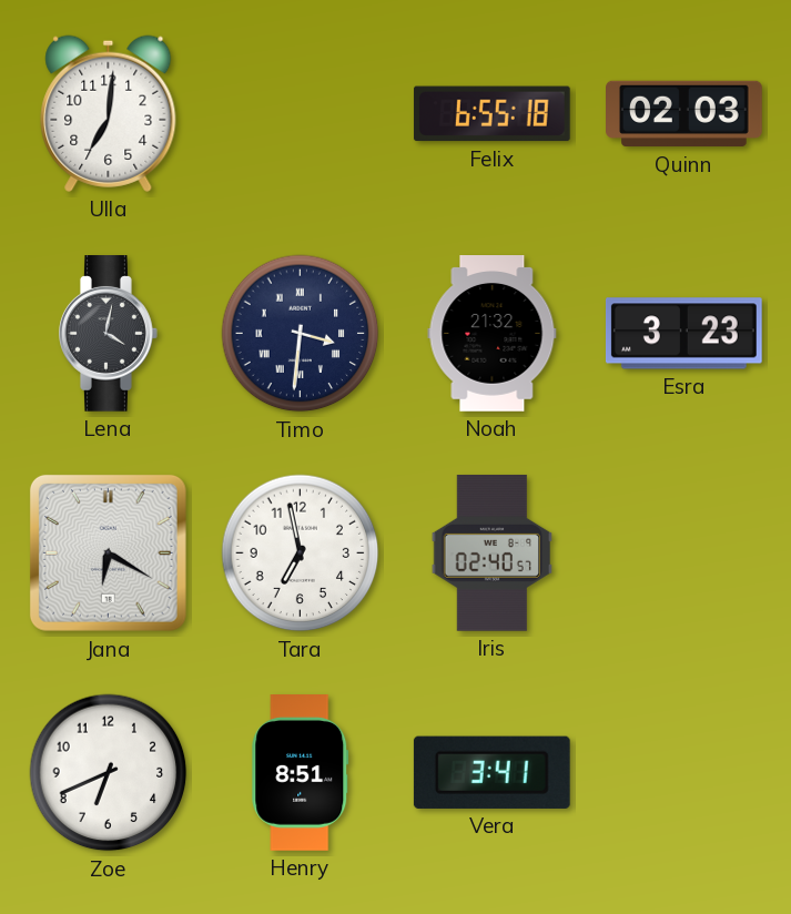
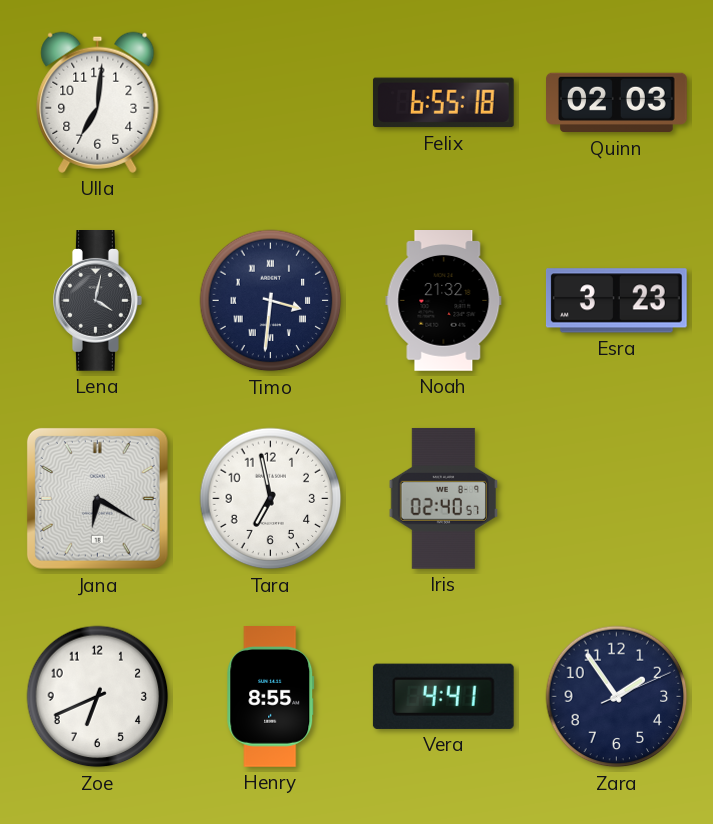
Henry: 8:51 -> 8:55
Vera: 3:41 -> 4:41
Zara: none -> 1:54
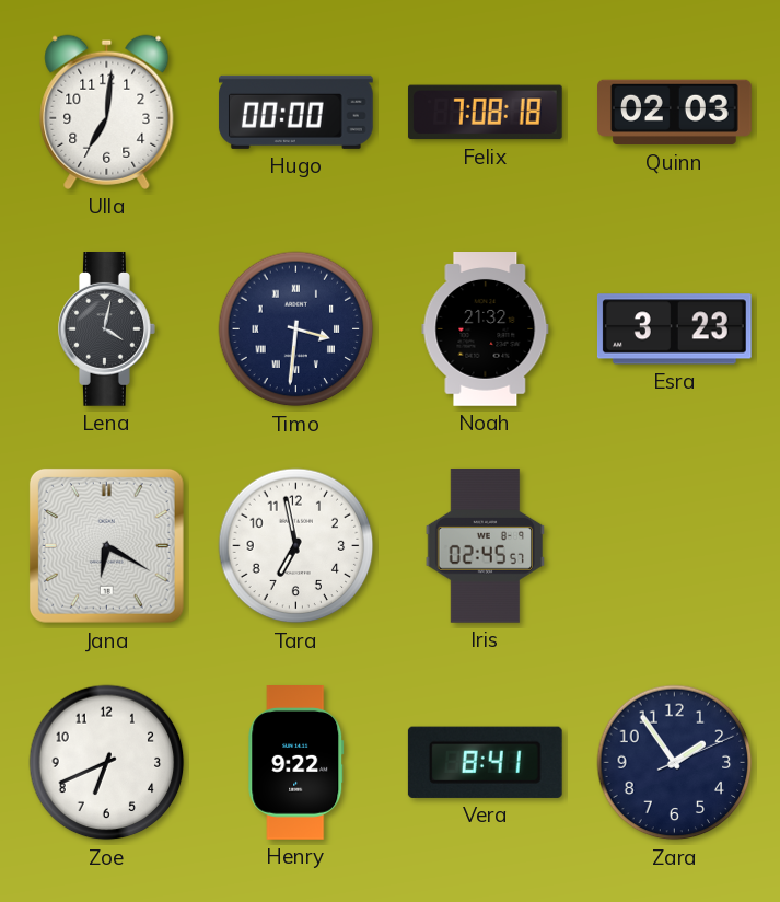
Hugo: none -> 00:00
Felix: 6:55 -> 7:08
Iris: 02:40 -> 02:45
Henry: 8:55 -> 9:22
Vera: 4:41 -> 8:41
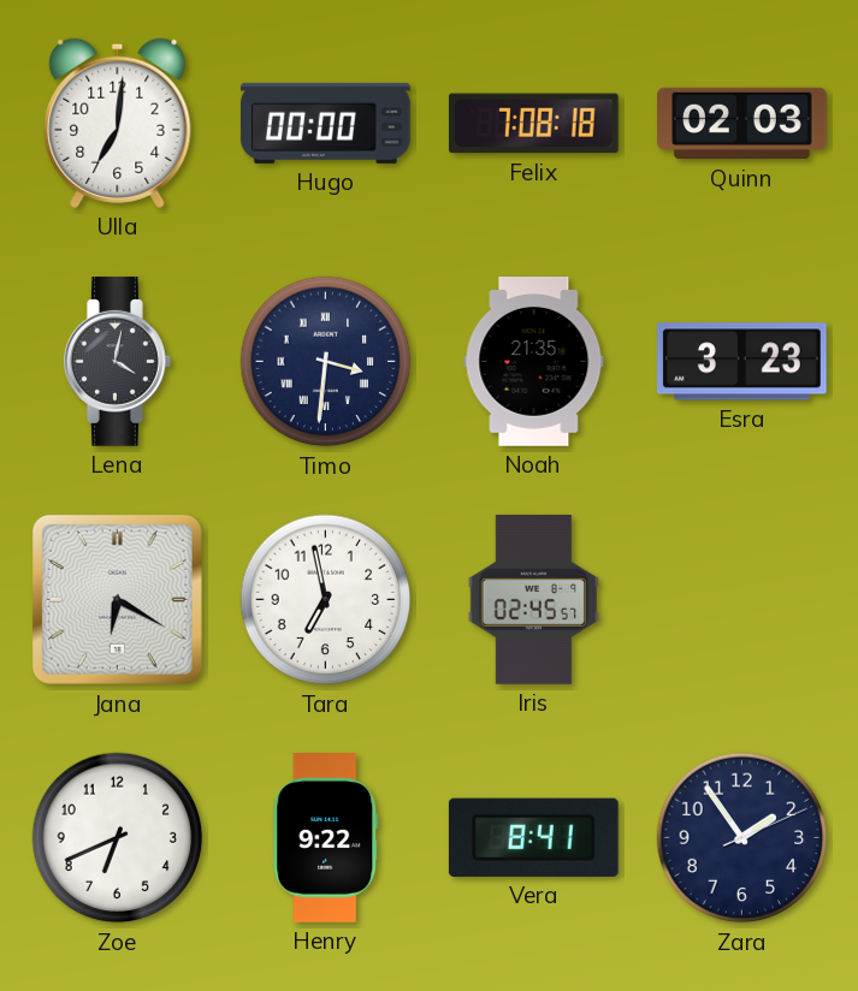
Noah: 21:32 -> 21:35
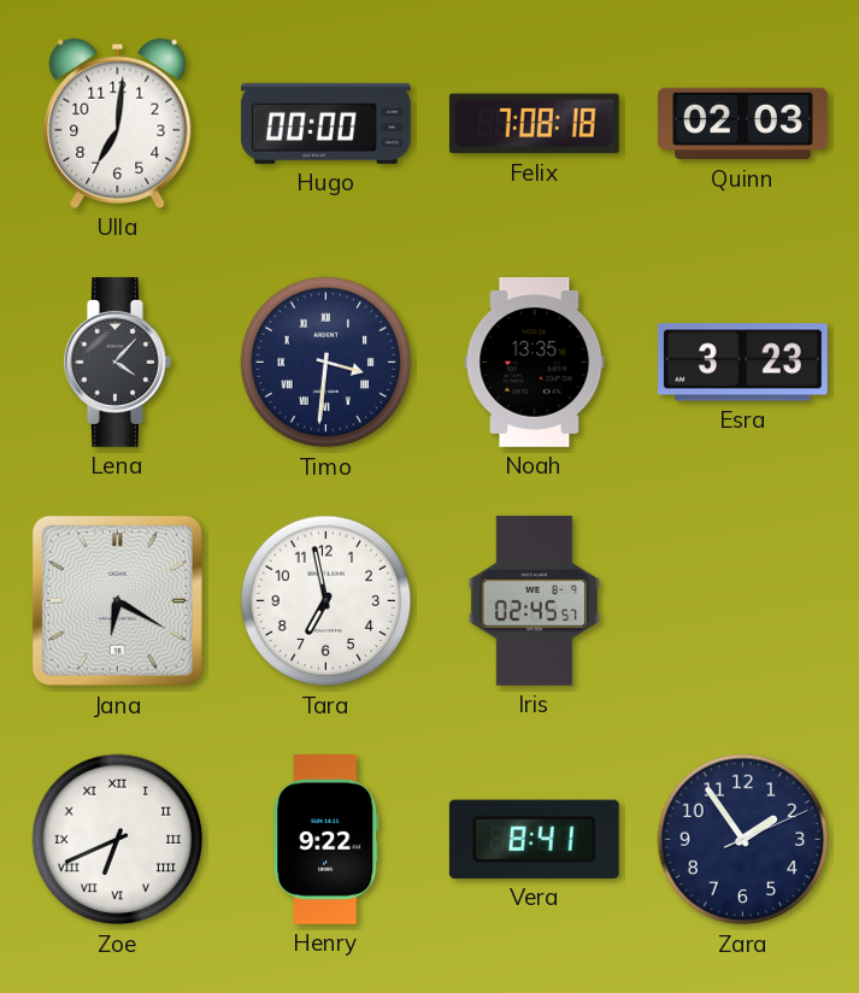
Lena: 4:02 -> 4:07
Noah: 21:35 -> 13:35
Zoe numerals: Arabic -> Roman
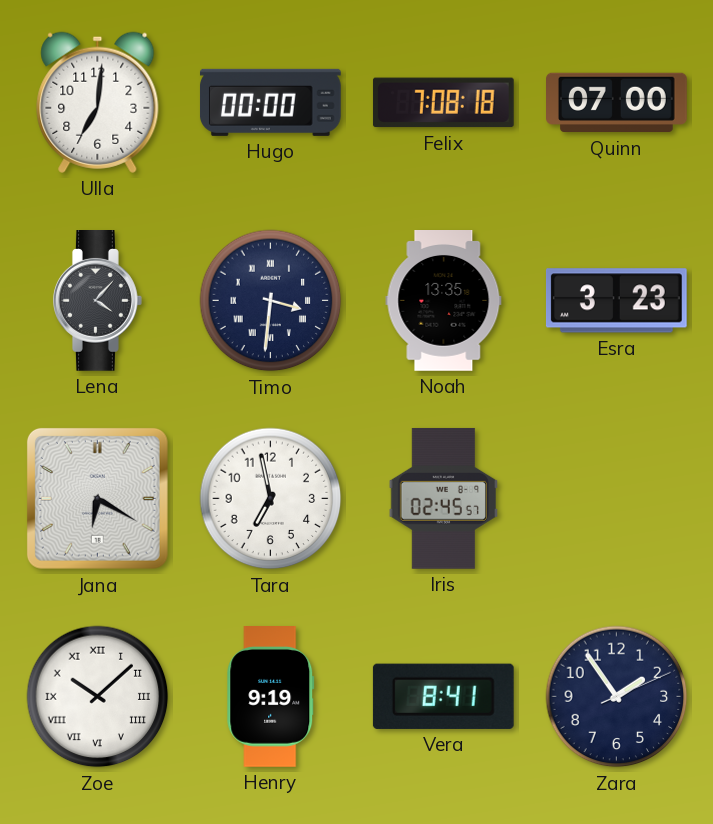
Quinn: 02:03 -> 07:00
Zoe: 6:41 -> 10:08
Henry: 9:22 -> 9:19
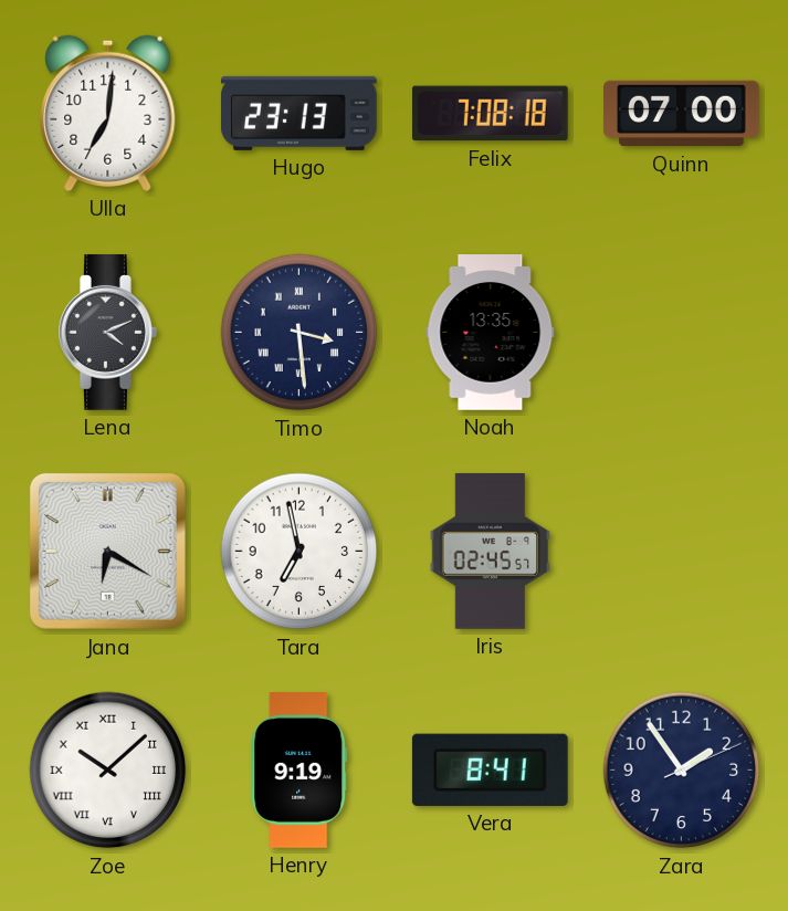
Hugo: 00:00 -> 23:13
Lena: 4:07 -> 4:11
Timo: 3:31 -> 3:29
Esra: 3:23 -> none
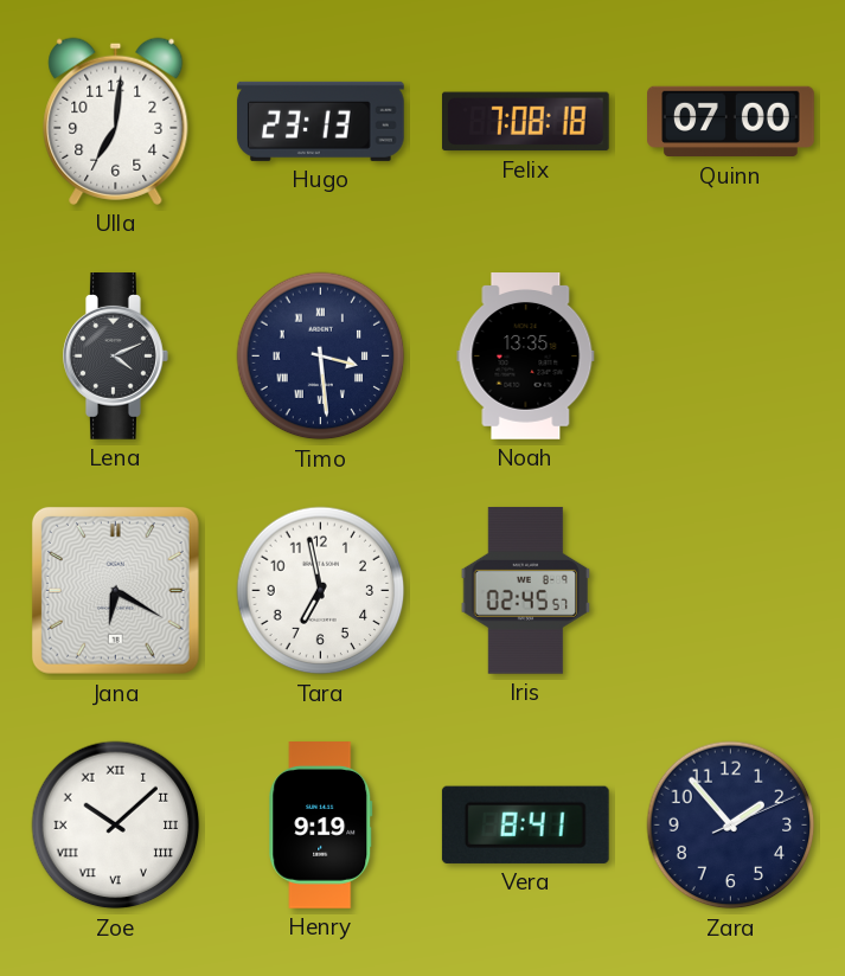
Zara: 1:54 -> 1:53
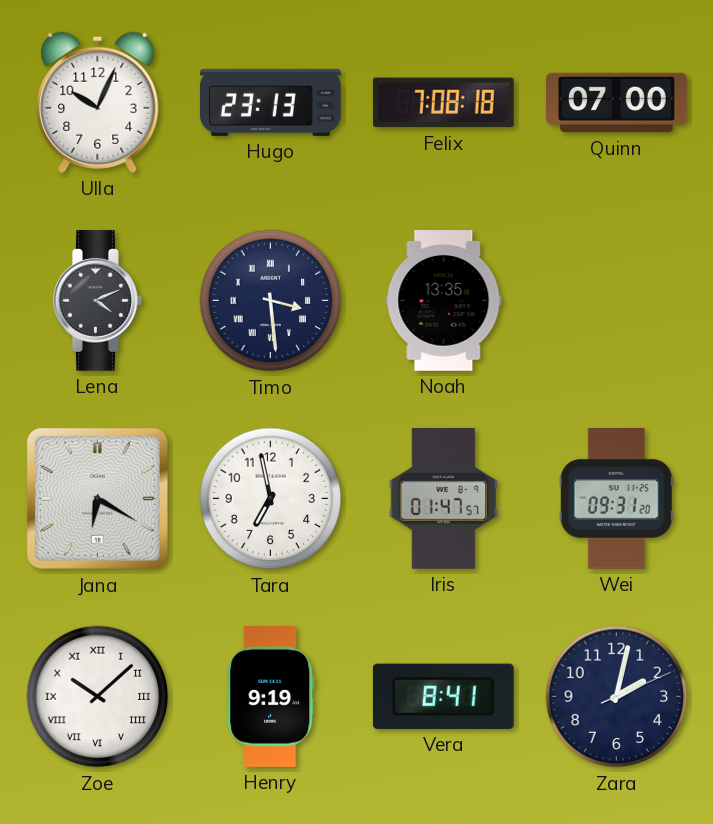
Ulla: 7:01 -> 10:04
Iris: 02:45 -> 01:47
Wei: none -> 09:31
Zara: 1:53 -> 2:02
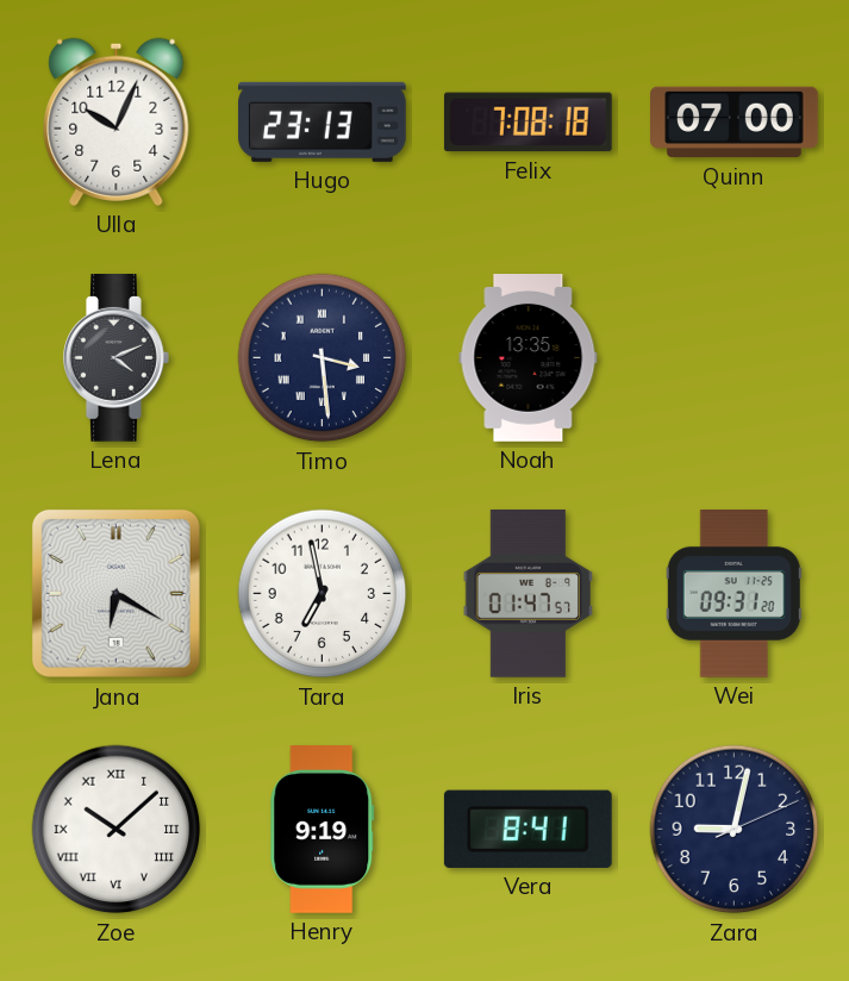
Zara: 2:02 -> 9:02
